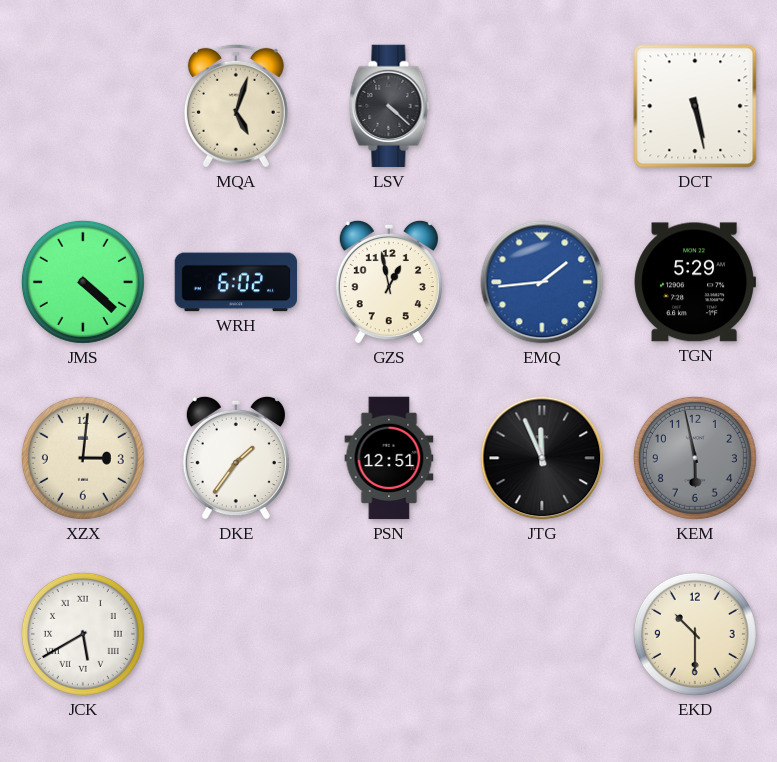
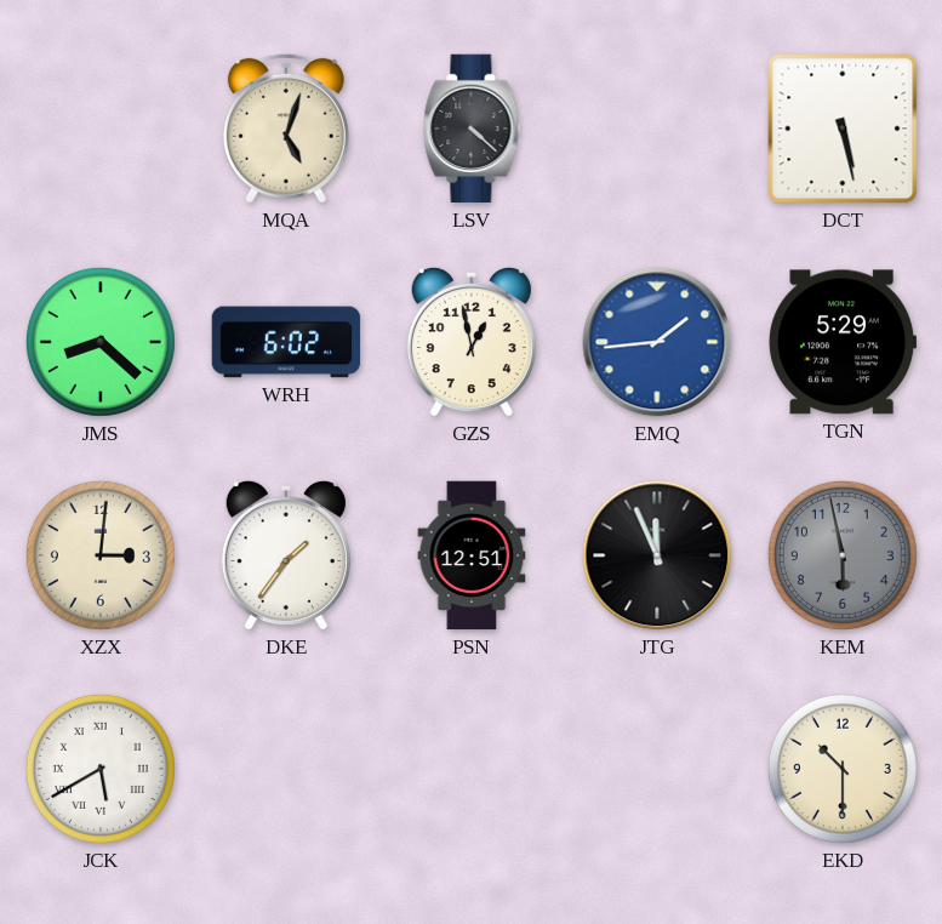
JMS: 4:22 -> 8:22
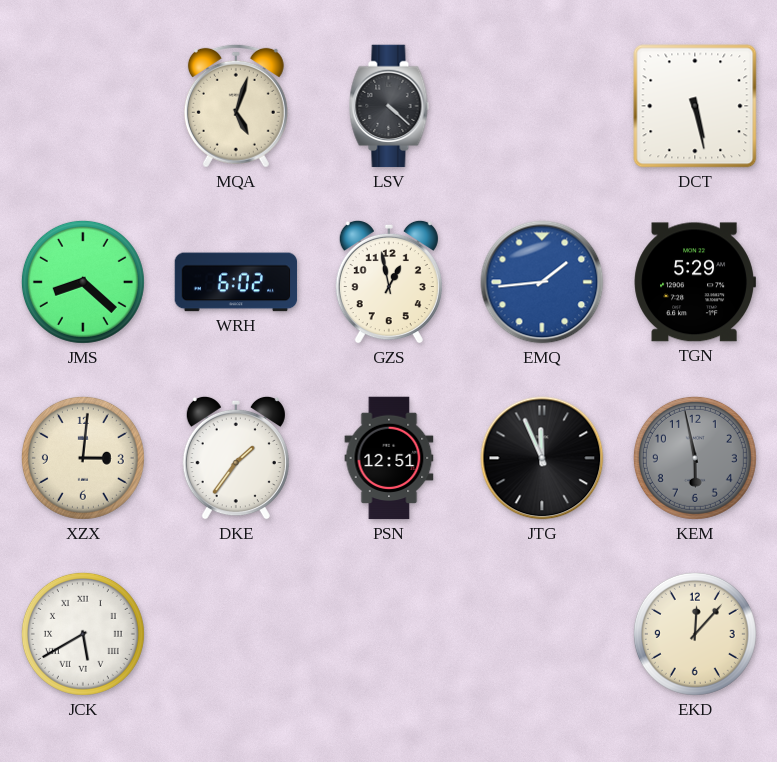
EKD: 10:30 -> 12:07
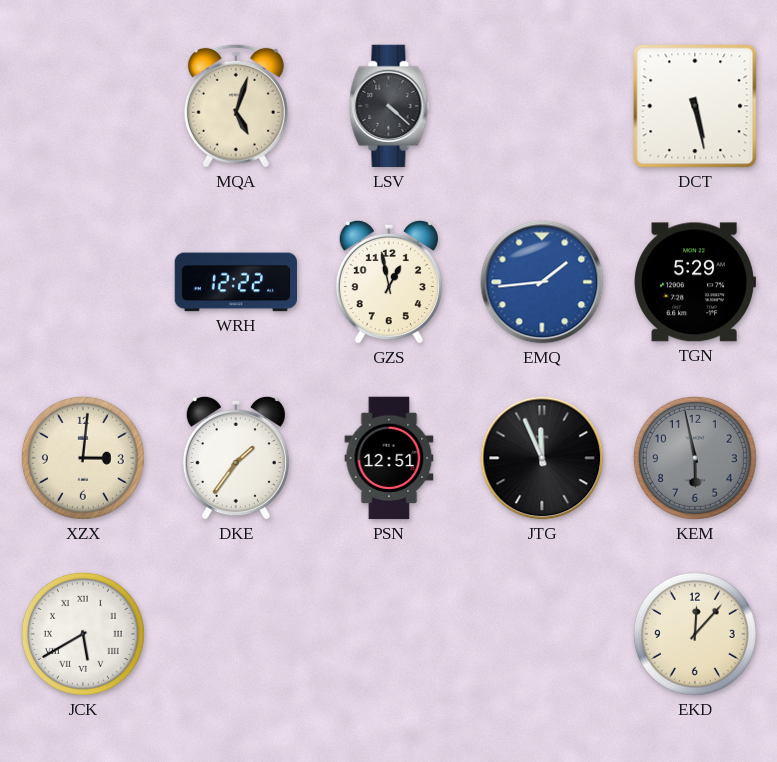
JMS: 8:22 -> none
WRH: 6:02 -> 12:22
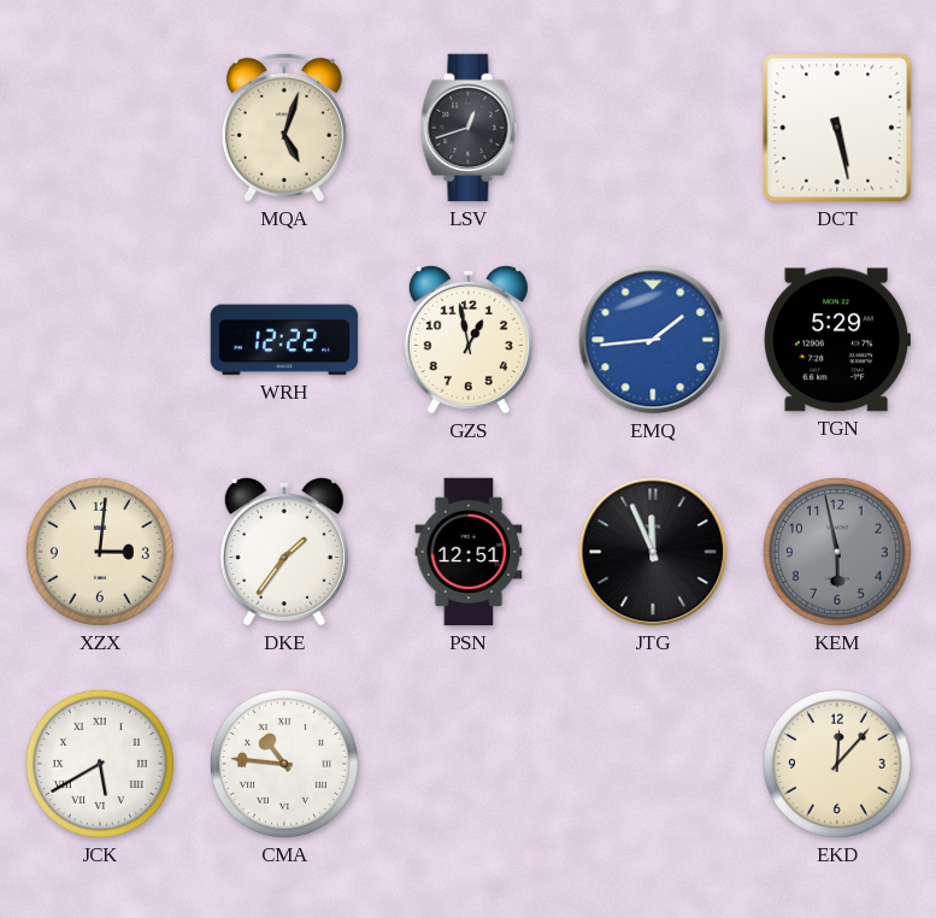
LSV: 4:22 -> 12:42
CMA: none -> 10:46
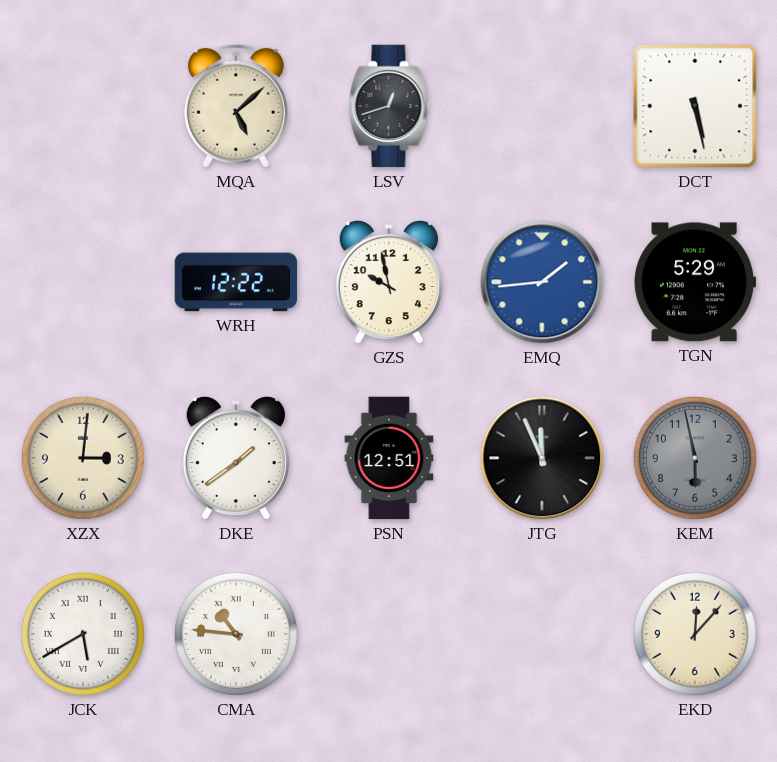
MQA: 5:03 -> 5:08
GZS: 12:58 -> 9:58
DKE: 1:36 -> 1:39
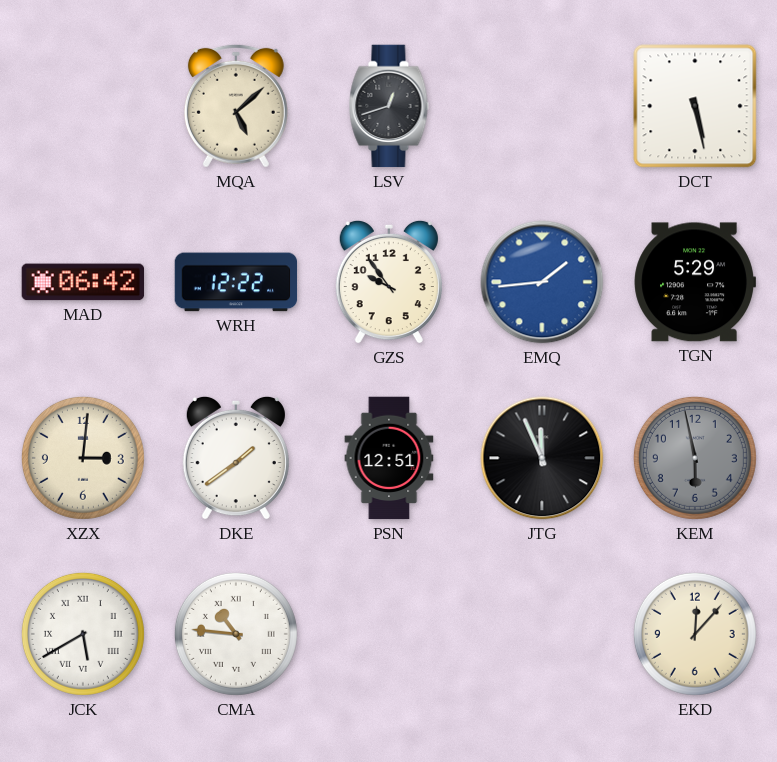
MAD: none -> 06:42
GZS: 9:58 -> 9:54
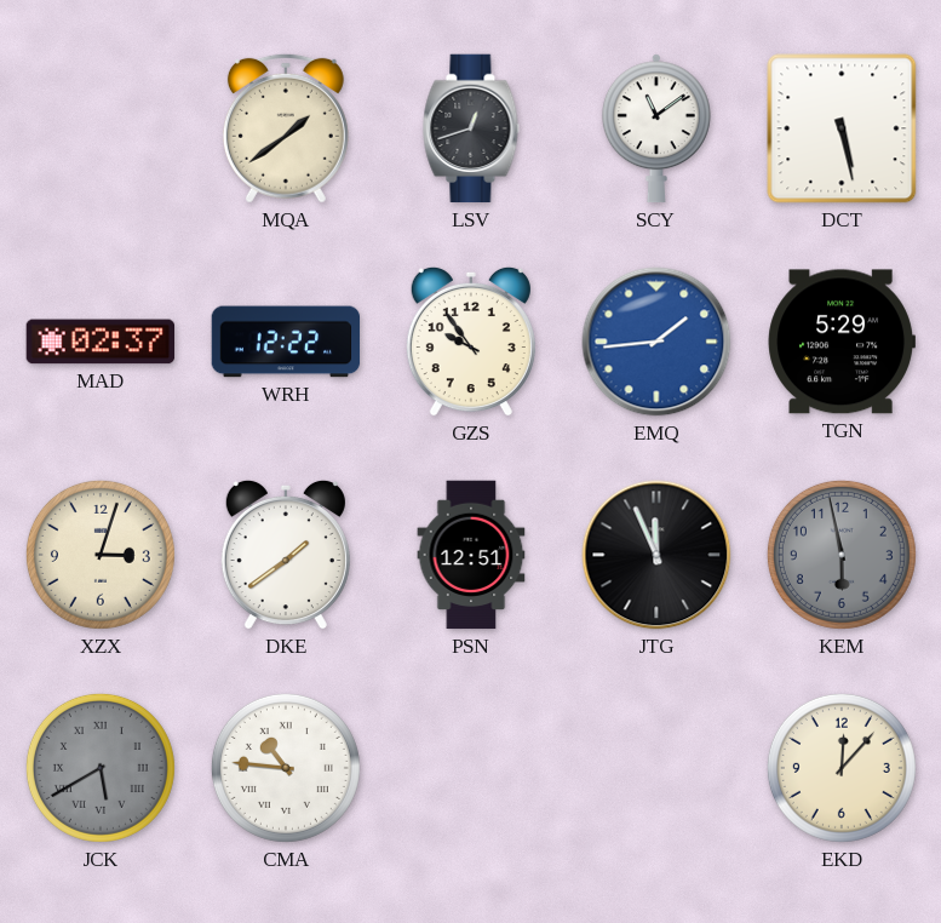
MQA: 5:08 -> 1:39
SCY: none -> 11:09
MAD: 06:42 -> 02:37
XZX: 3:01 -> 3:03
JCK dial: white -> grey
